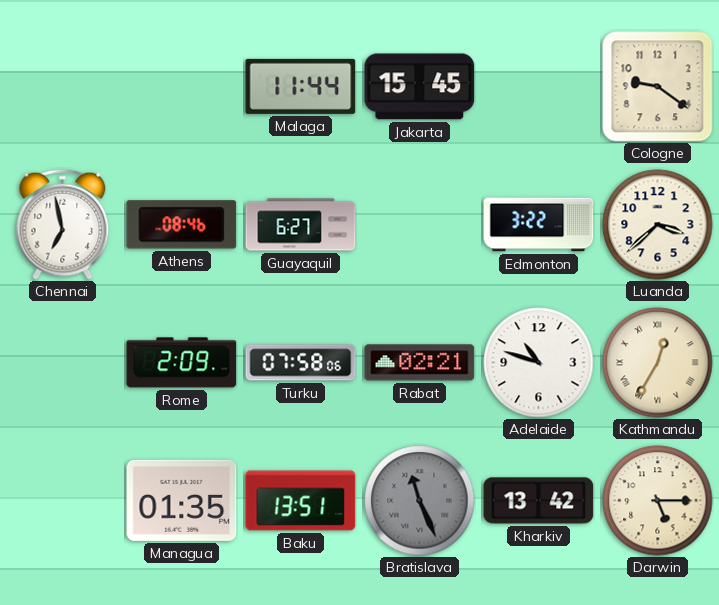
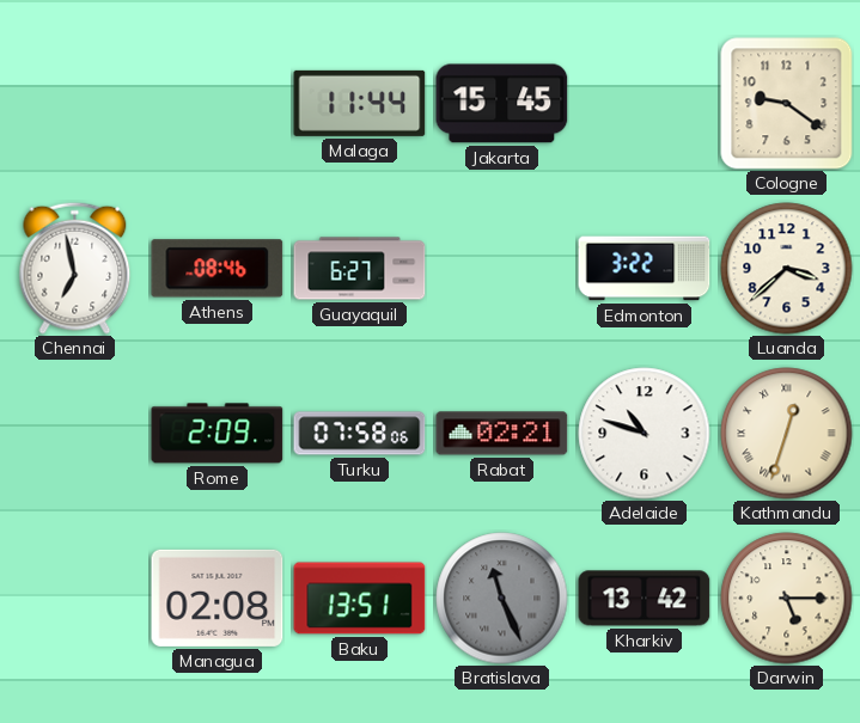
Kathmandu: 12:35 -> 12:33
Managua: 01:35 -> 02:08
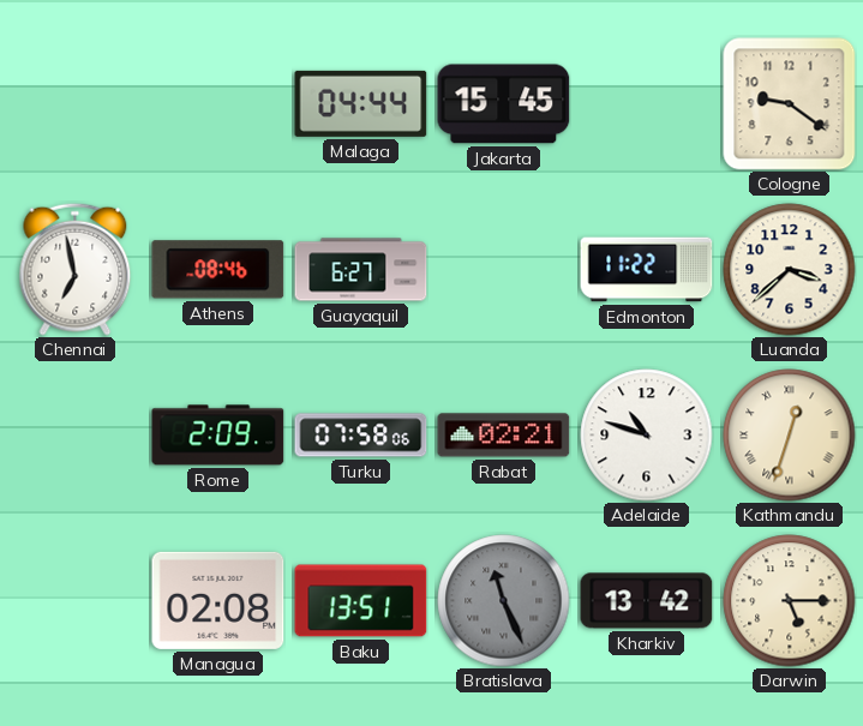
Malaga: 11:44 -> 04:44
Edmonton: 3:22 -> 11:22
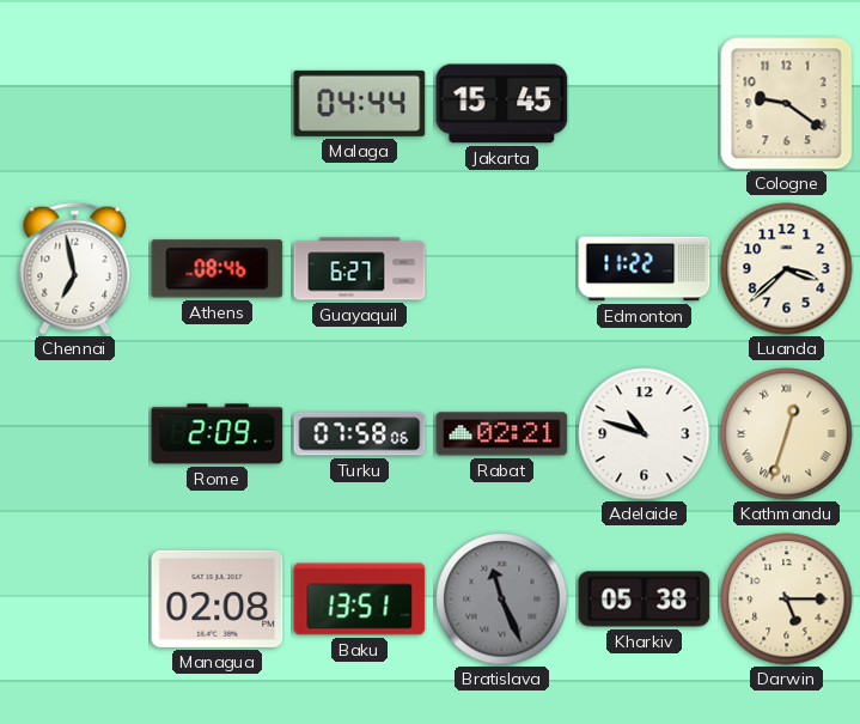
Kharkiv: 13:42 -> 05:38
